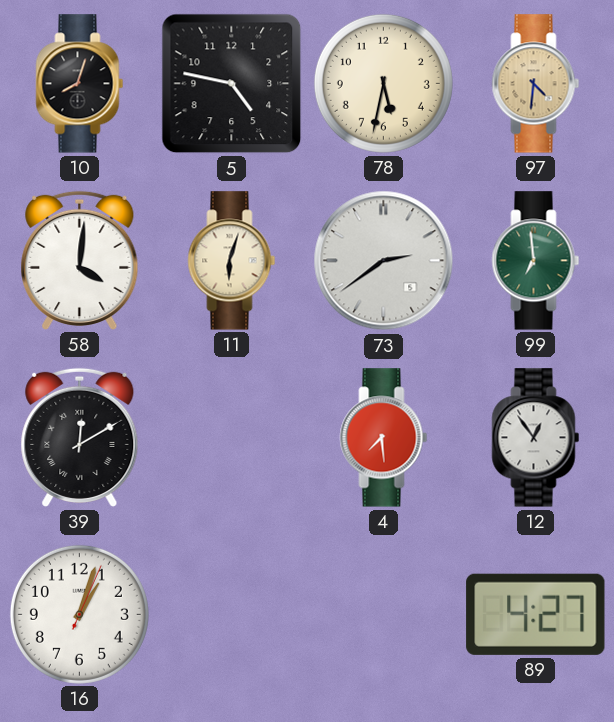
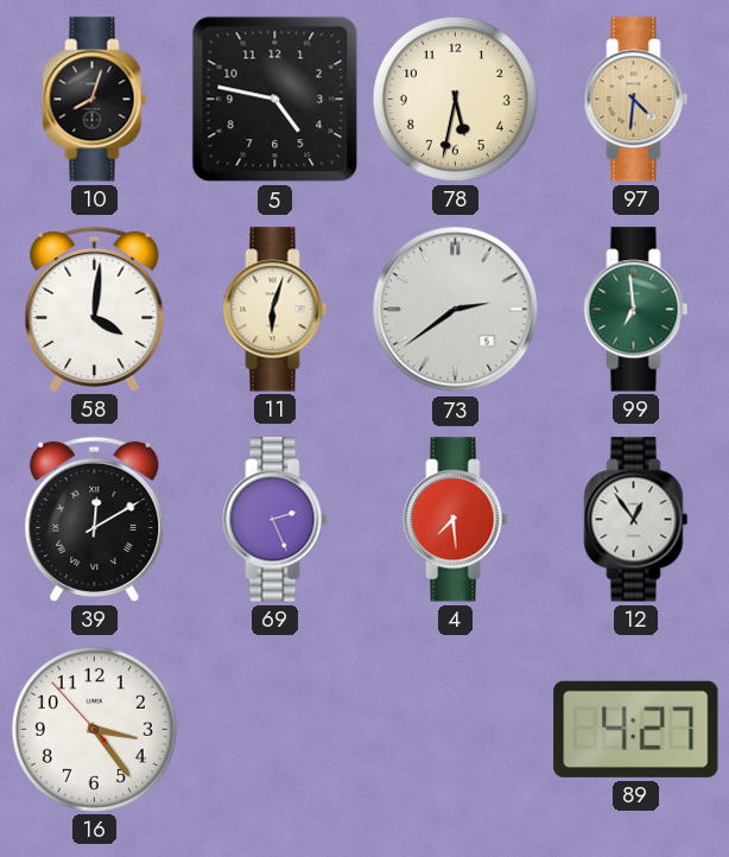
69: none -> 2:26
16: 1:03 -> 3:23
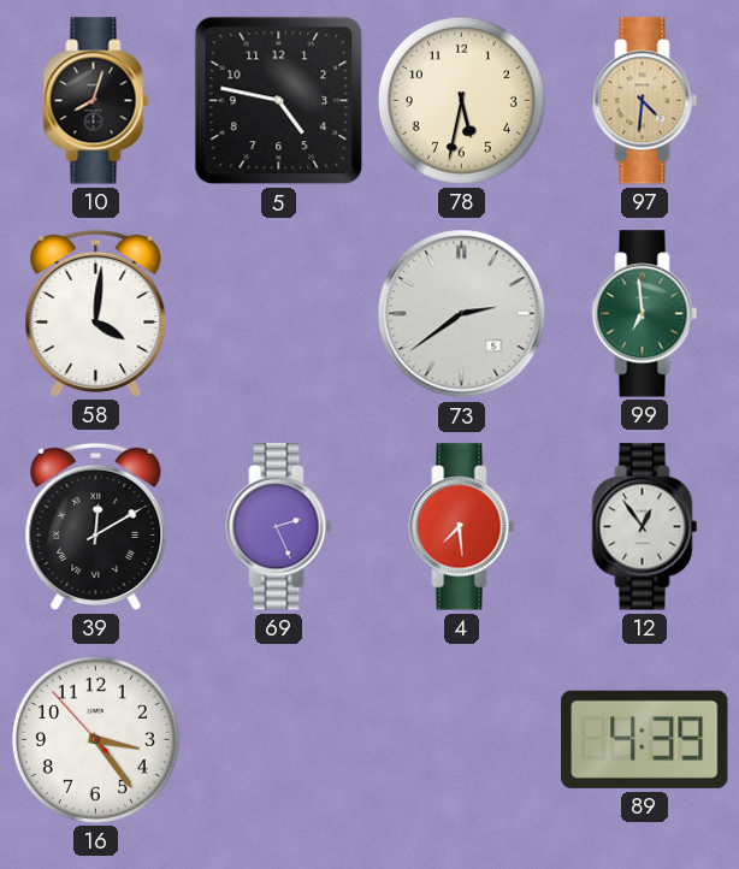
11: 6:03 -> none
89: 4:27 -> 4:39
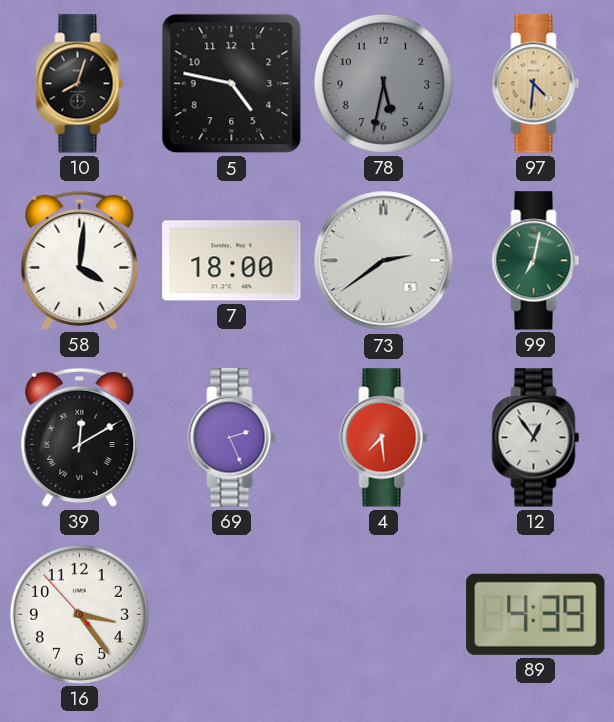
78 dial: cream -> grey
7: none -> 18:00
99: 6:59 -> 7:02
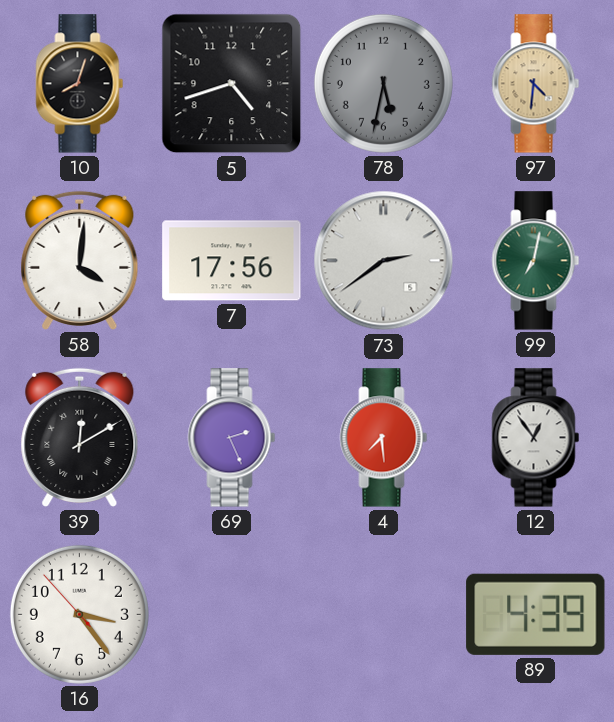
5: 4:47 -> 4:42
7: 18:00 -> 17:56
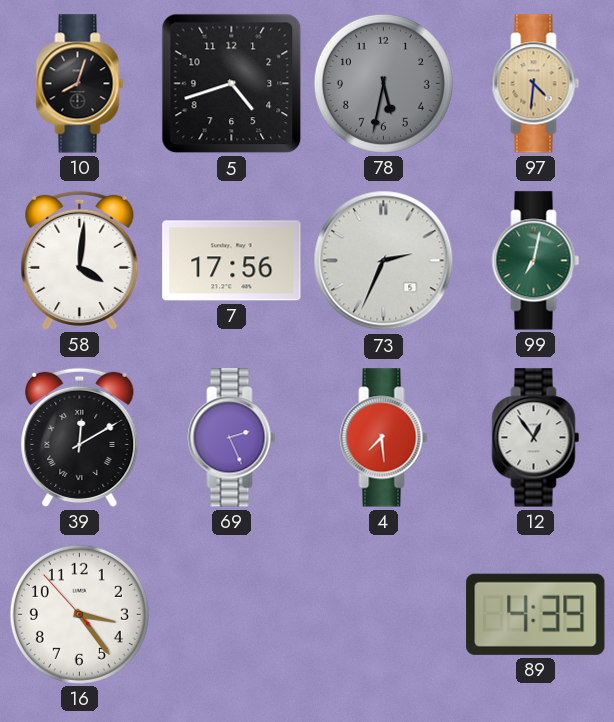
73: 2:39 -> 2:34
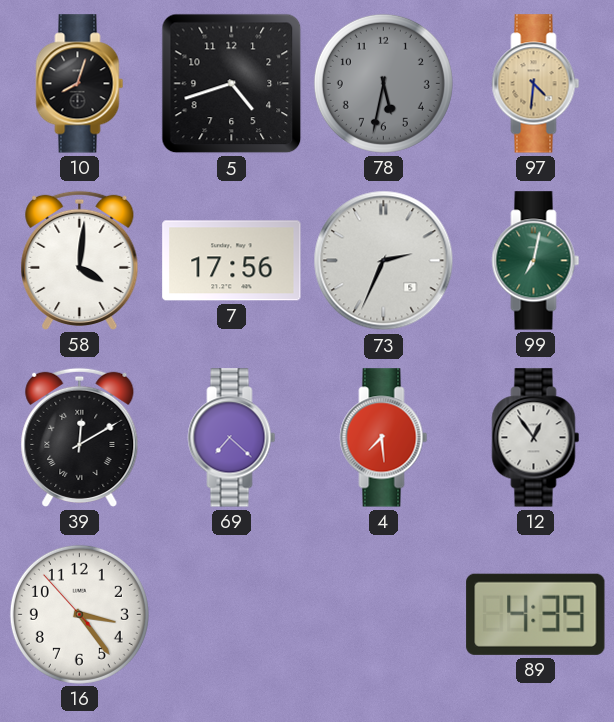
69: 2:26 -> 7:22
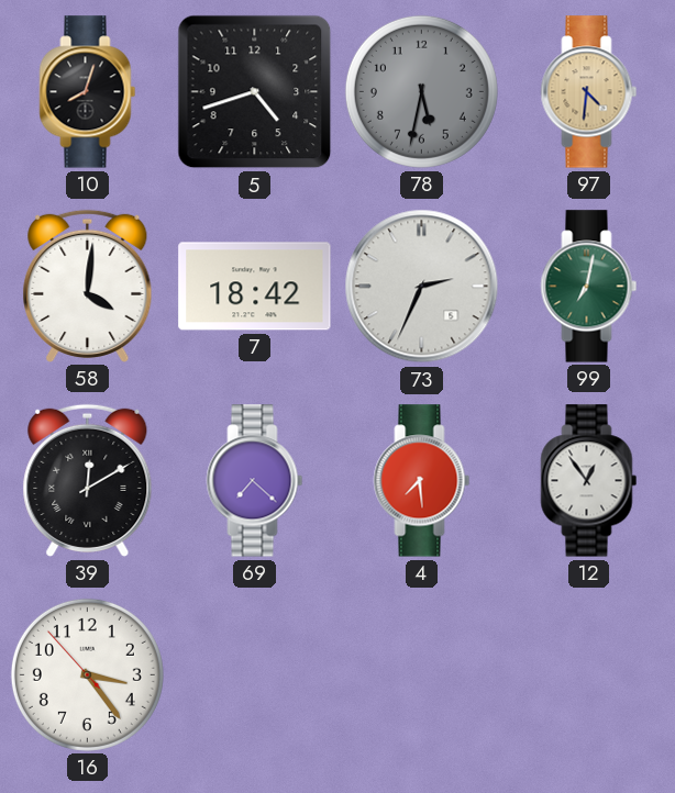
7: 17:56 -> 18:42
89: 4:39 -> none
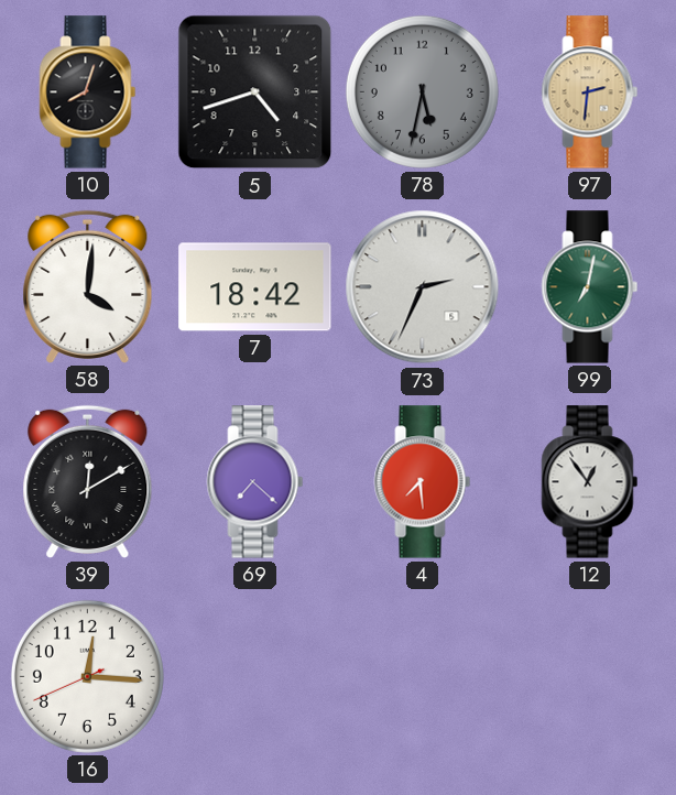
97: 4:31 -> 2:31
16: 3:23 -> 12:15
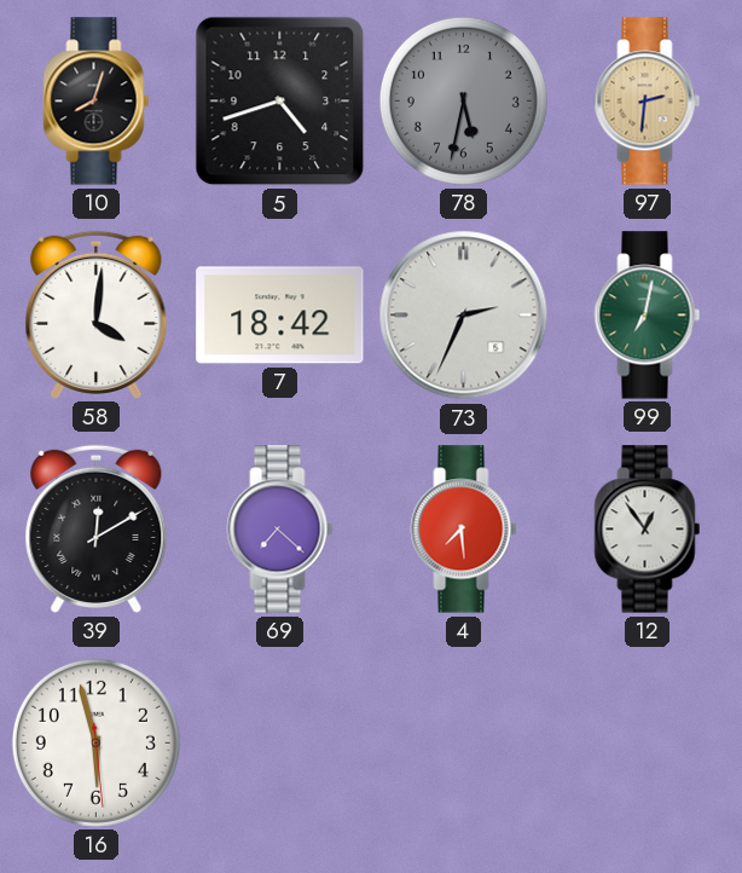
16: 12:15 -> 5:57
